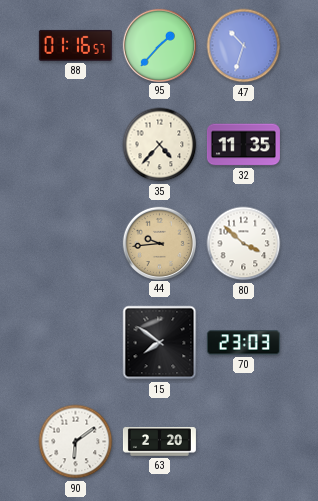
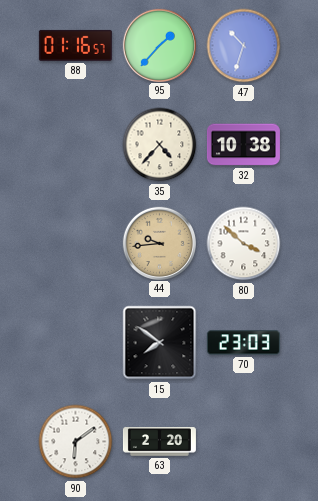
32: 11:35 -> 10:38
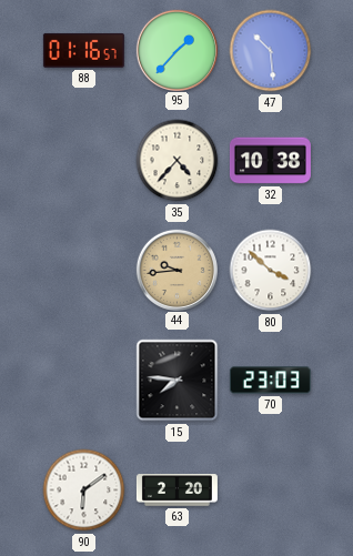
47: 10:33 -> 10:29
15: 7:51 -> 7:46
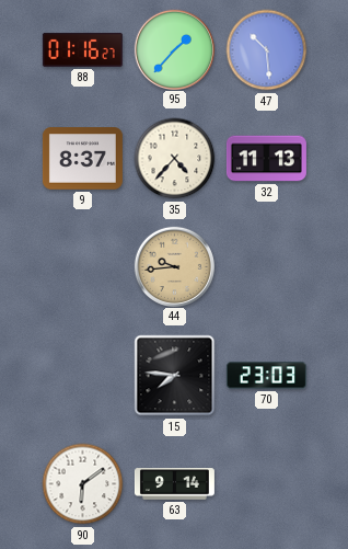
88: 01:16:57 -> 01:16:27
9: none -> 8:37
32: 10:38 -> 11:13
80: 3:52 -> none
63: 2:20 -> 9:14
